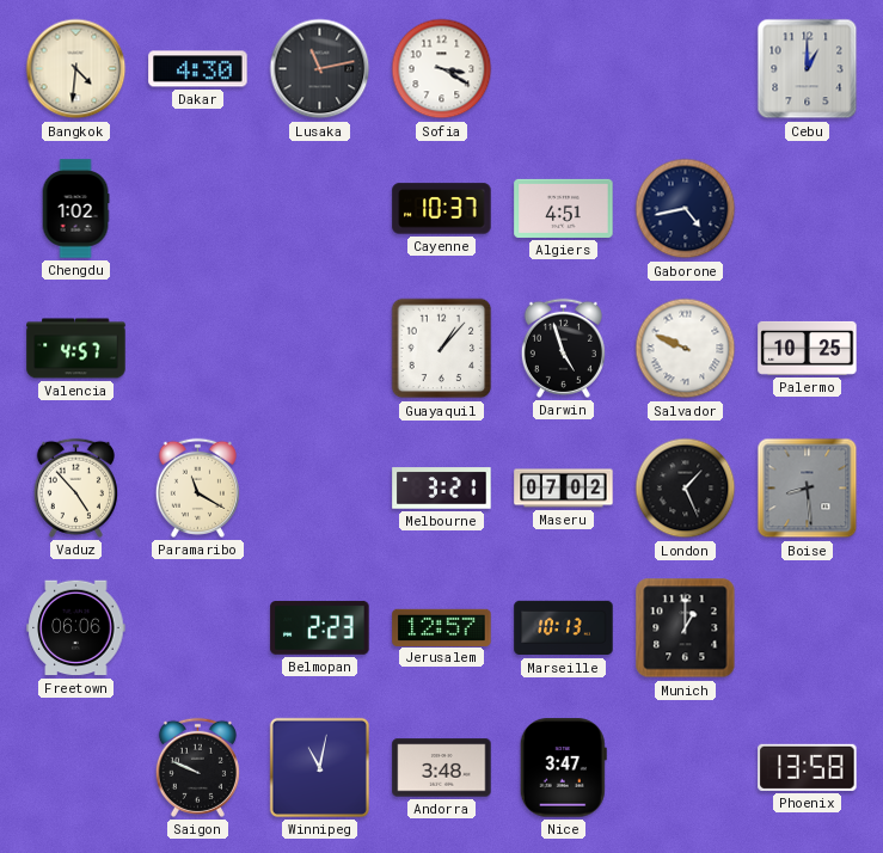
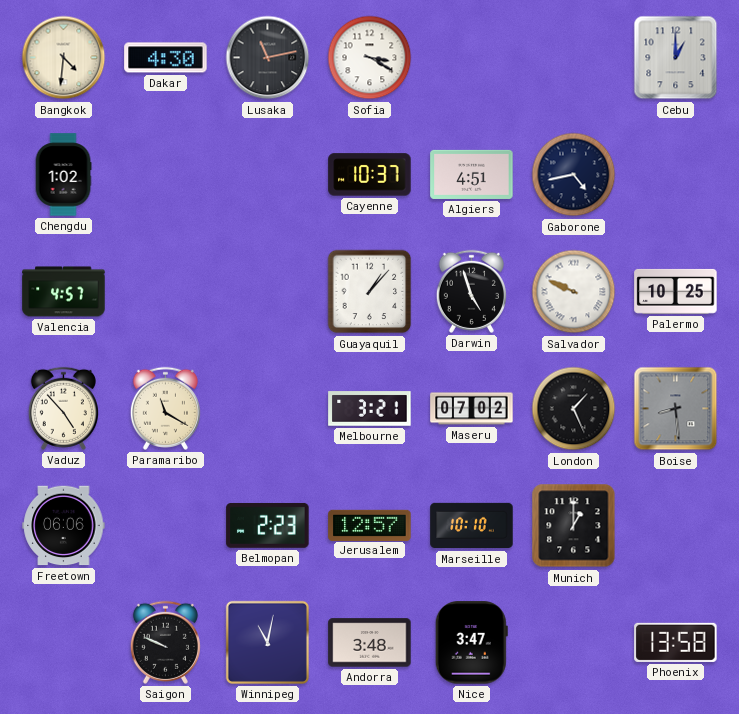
Marseille: 10:13 -> 10:10
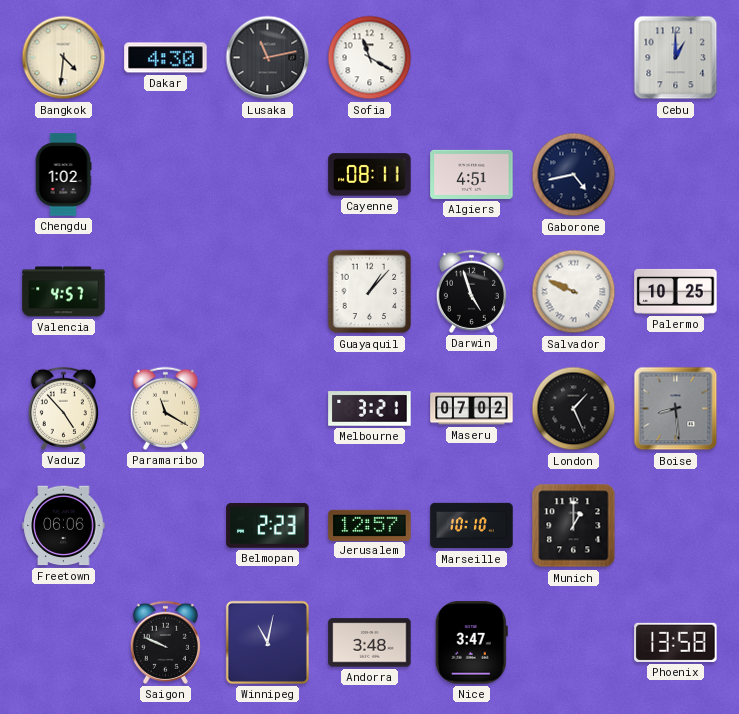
Sofia: 3:20 -> 11:20
Cayenne: 10:37 -> 08:11
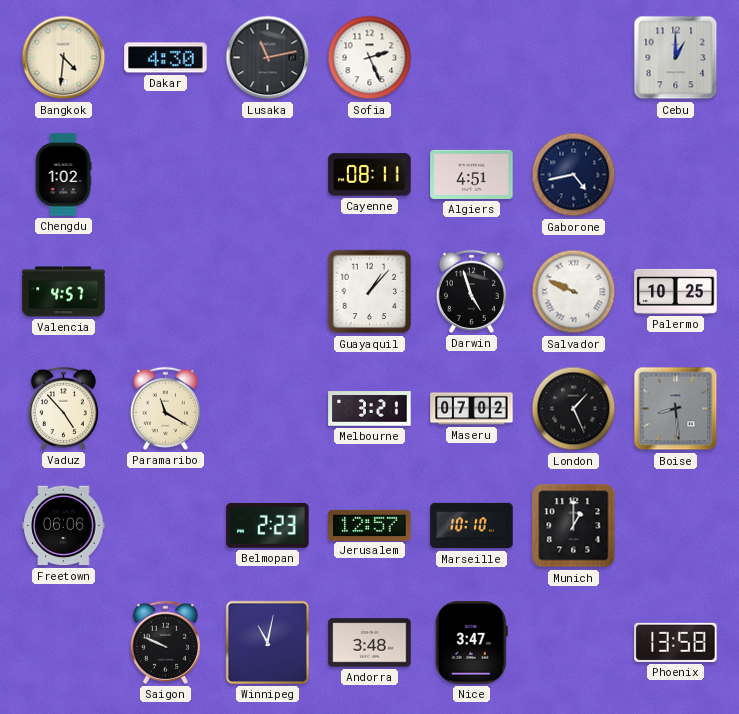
Sofia: 11:20 -> 2:26
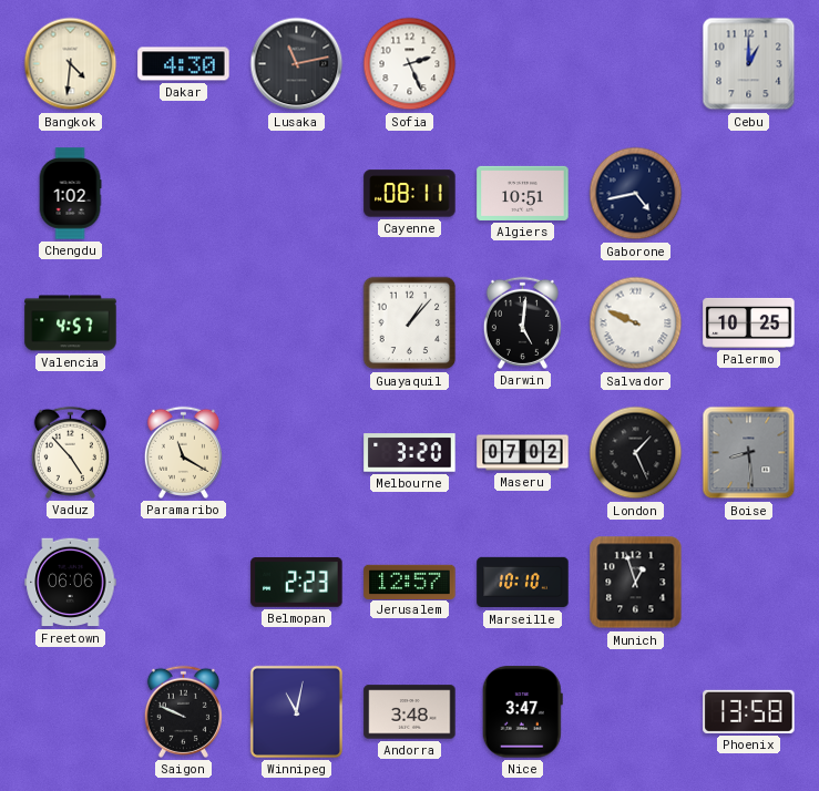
Algiers: 4:51 -> 10:51
Darwin: 4:57 -> 5:01
Melbourne: 3:21 -> 3:20
Munich: 1:00 -> 12:57
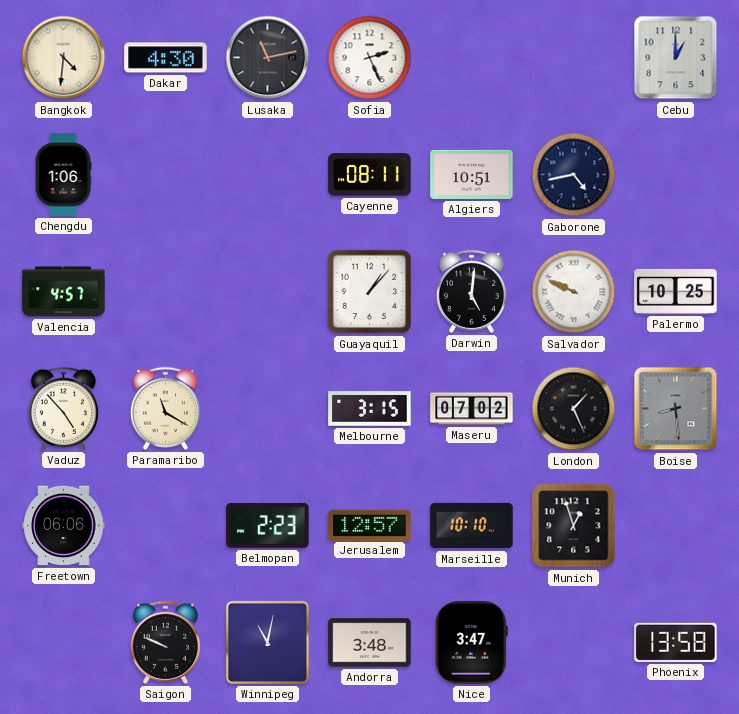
Chengdu: 1:02 -> 1:06
Melbourne: 3:20 -> 3:15
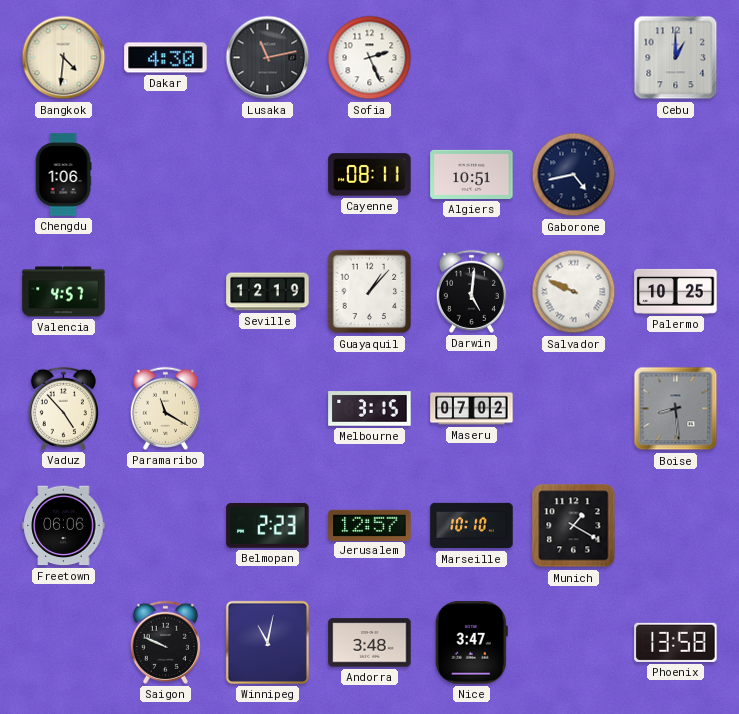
Seville: none -> 12:19
London: 1:26 -> none
Munich: 12:57 -> 1:20
